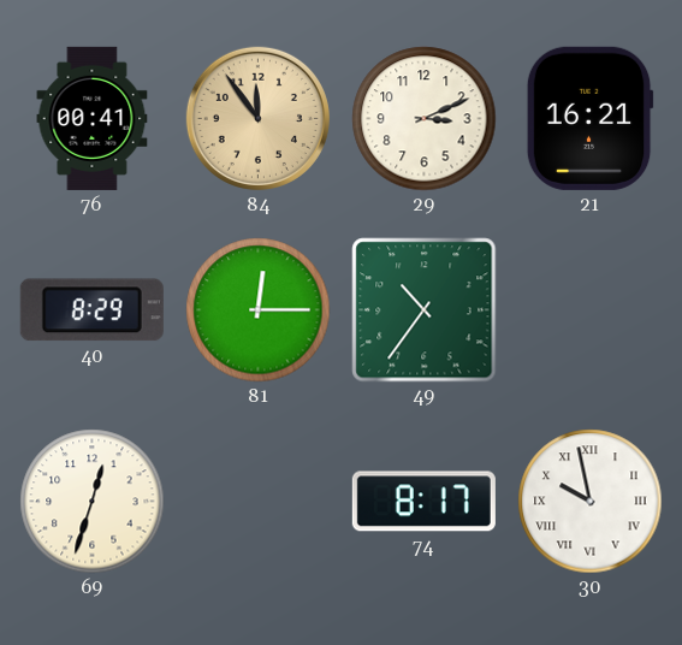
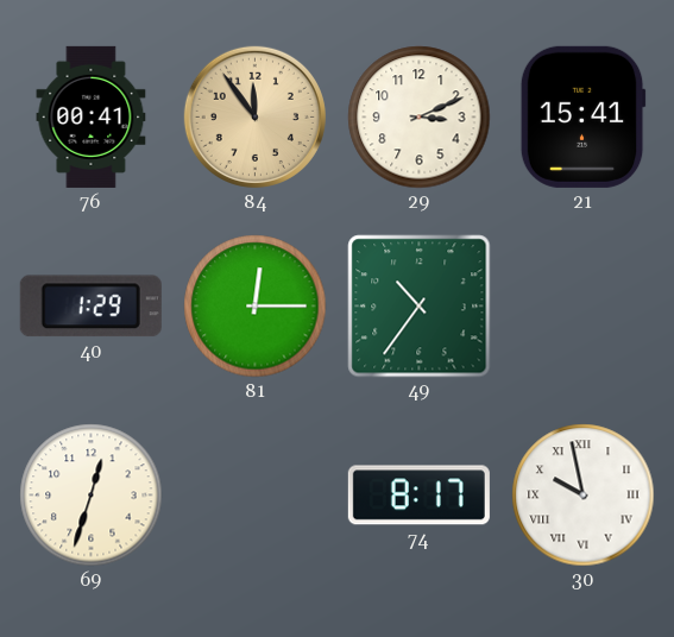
21: 16:21 -> 15:41
40: 8:29 -> 1:29
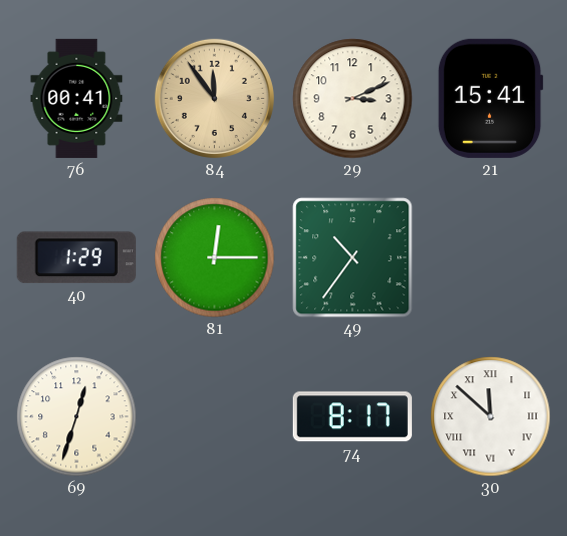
30: 9:58 -> 11:52
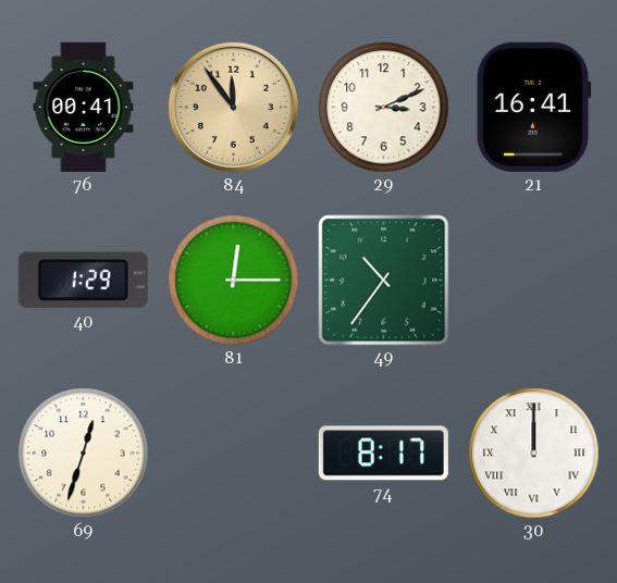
21: 15:41 -> 16:41
30: 11:52 -> 12:00
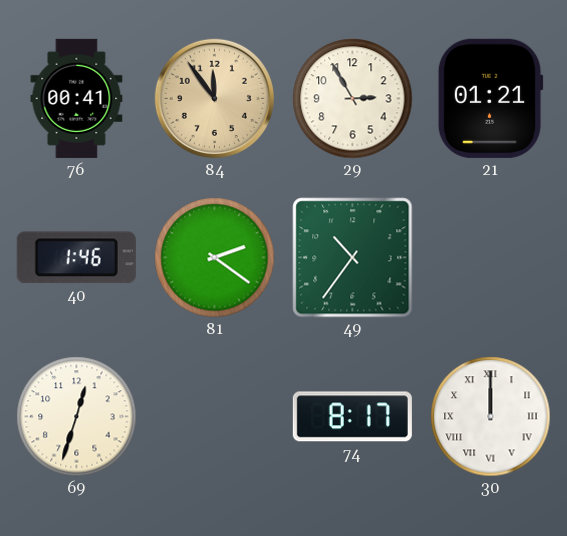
29: 3:11 -> 2:55
21: 16:41 -> 01:21
40: 1:29 -> 1:46
81: 12:15 -> 2:21
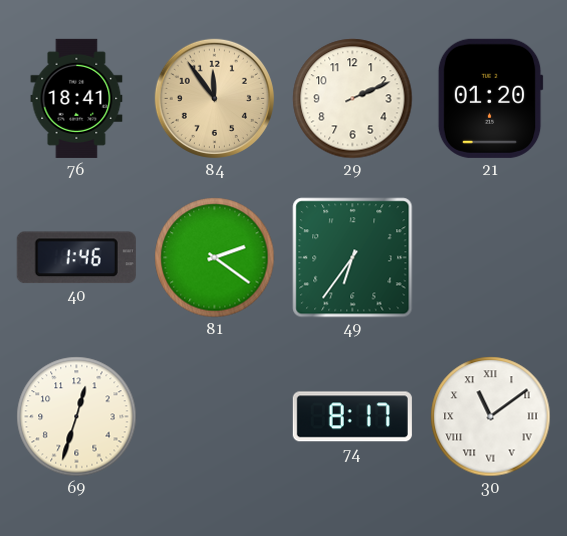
76: 00:41 -> 18:41
29: 2:55 -> 2:11
21: 01:21 -> 01:20
49: 10:36 -> 6:36
30: 12:00 -> 11:09
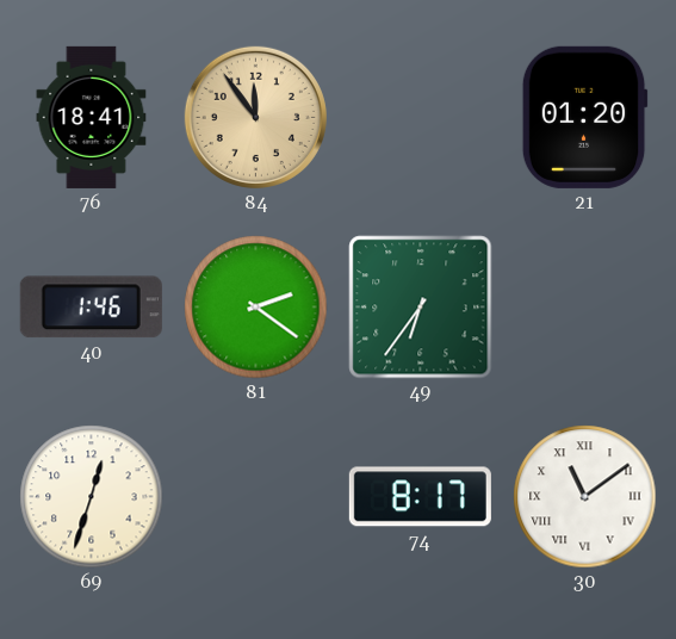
29: 2:11 -> none
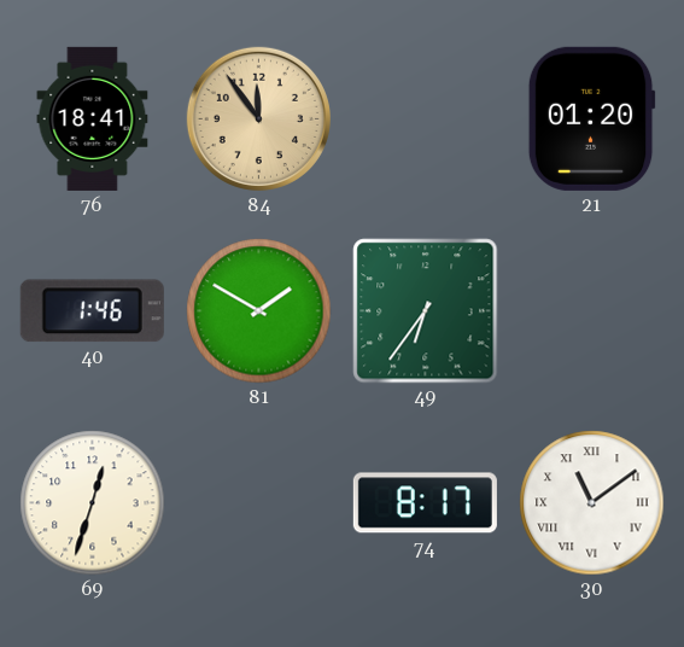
81: 2:21 -> 1:50
